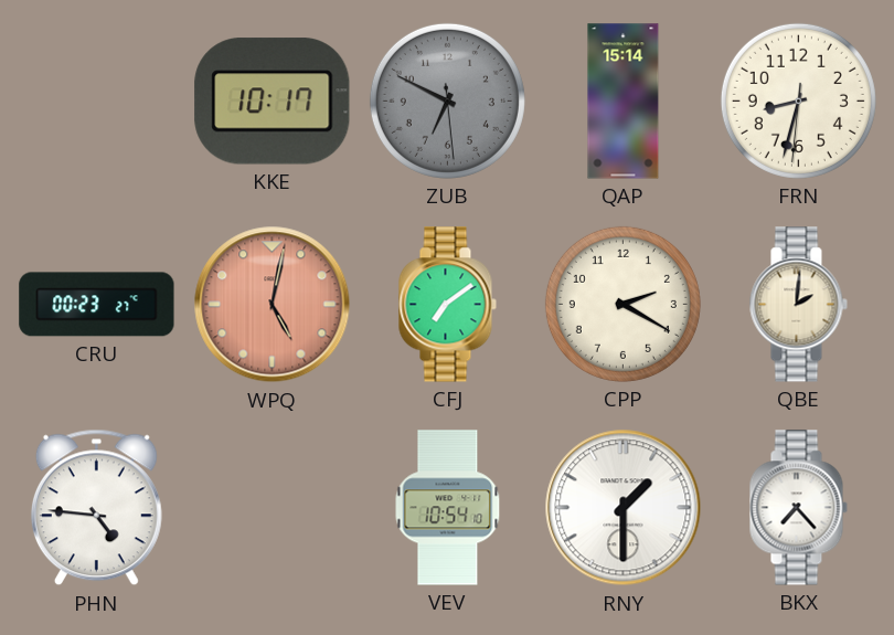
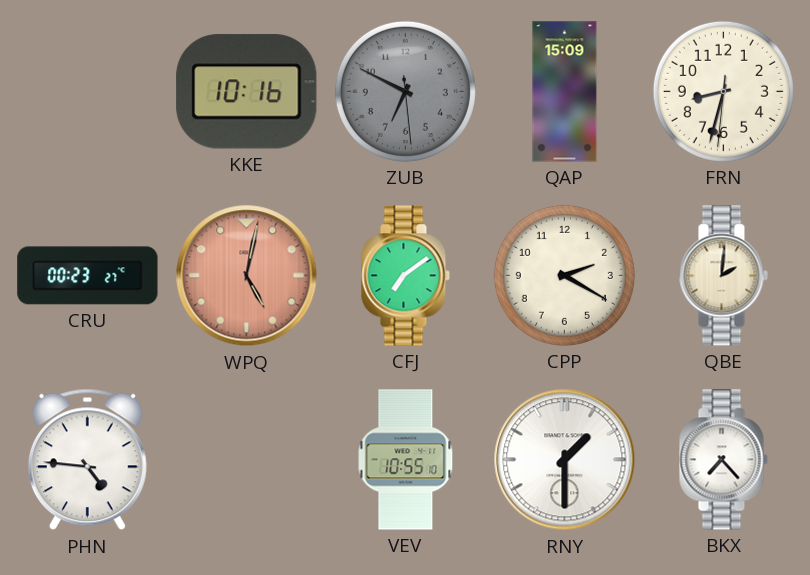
KKE: 10:17 -> 10:16
QAP: 15:14 -> 15:09
VEV: 10:54 -> 10:55
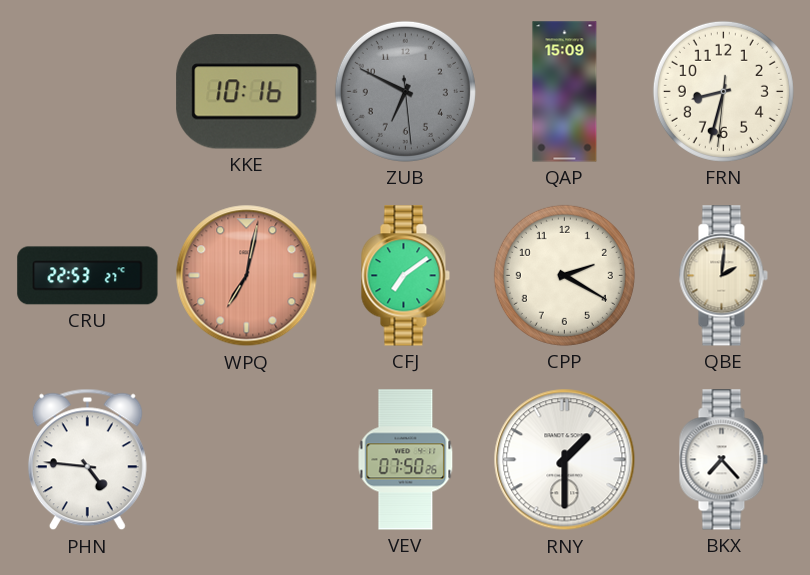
CRU: 00:23 -> 22:53
WPQ: 5:02 -> 7:02
VEV: 10:55 -> 07:50
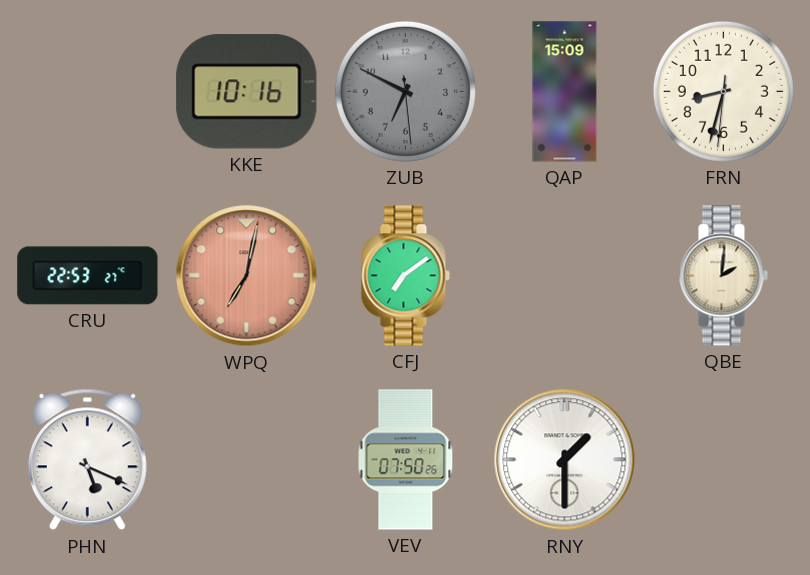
CPP: 2:20 -> none
PHN: 4:46 -> 5:19
BKX: 7:23 -> none
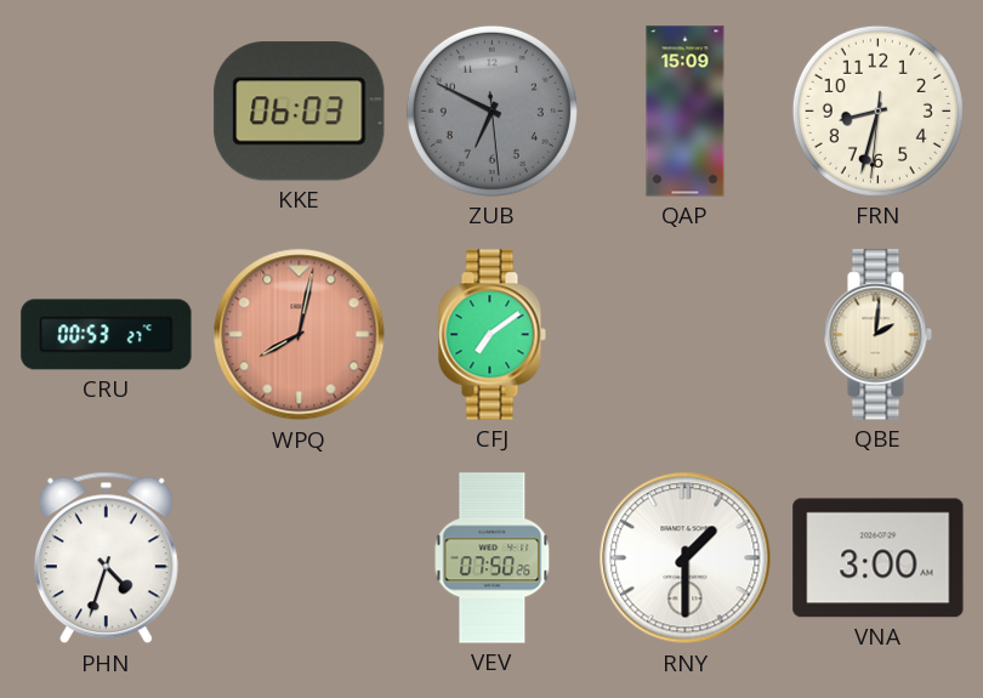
KKE: 10:16 -> 06:03
CRU: 22:53 -> 00:53
WPQ: 7:02 -> 8:02
PHN: 5:19 -> 4:33
VNA: none -> 3:00
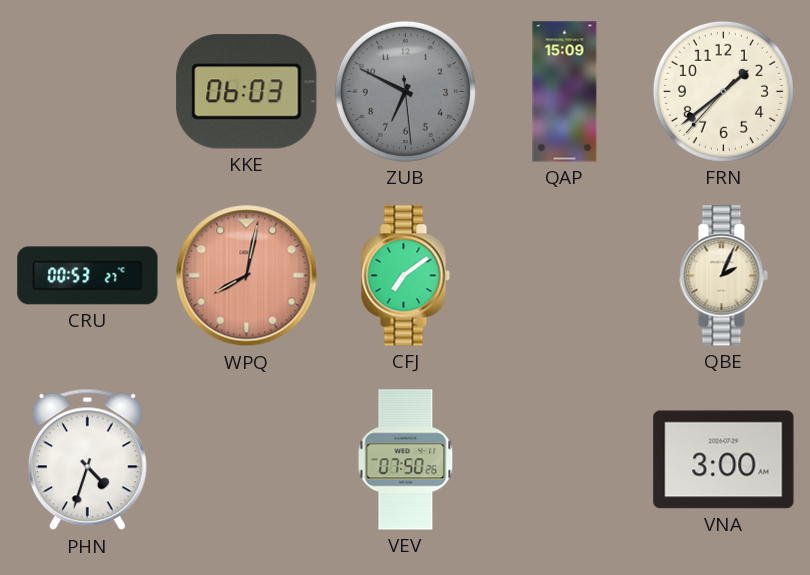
FRN: 8:32 -> 1:38
QBE: 2:01 -> 2:04
RNY: 1:30 -> none
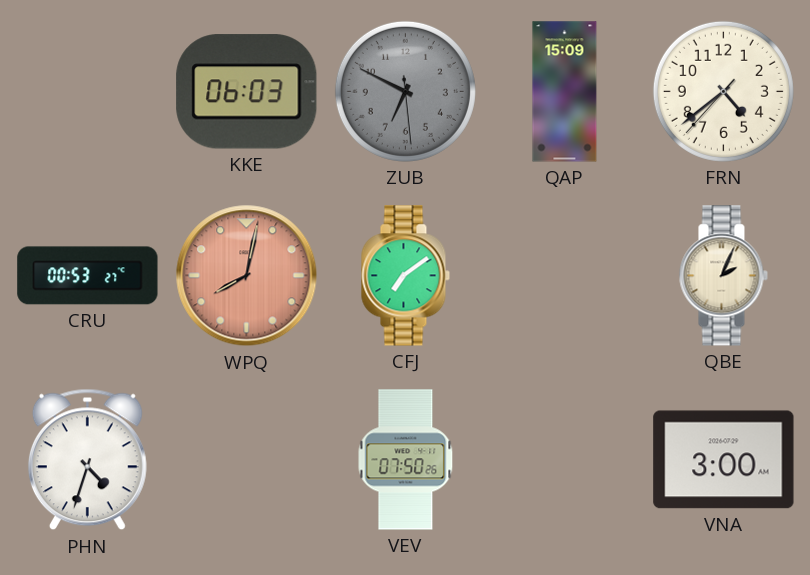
FRN: 1:38 -> 4:38
